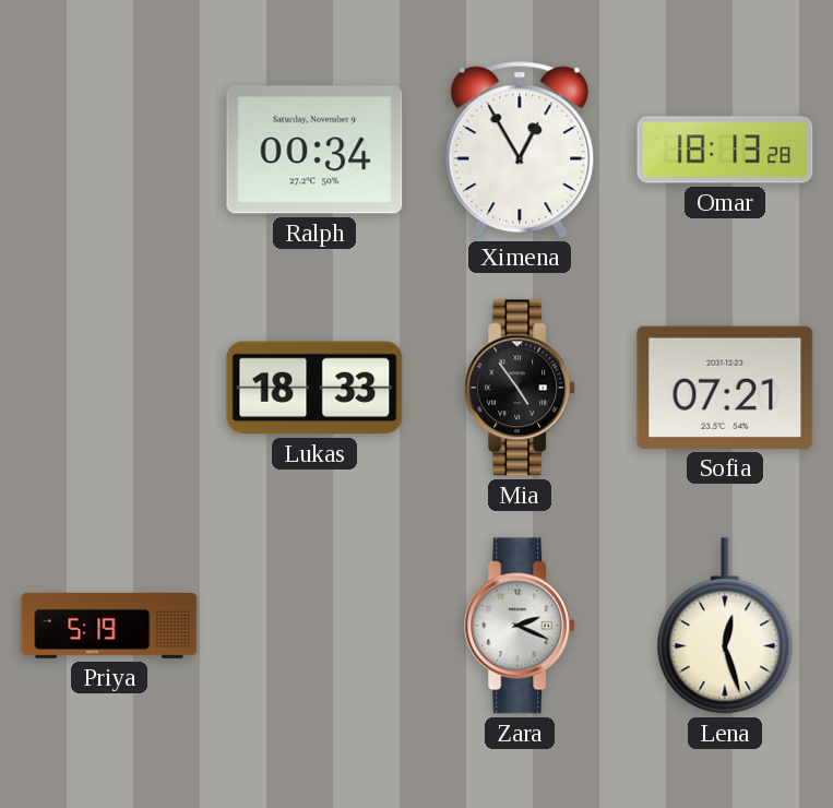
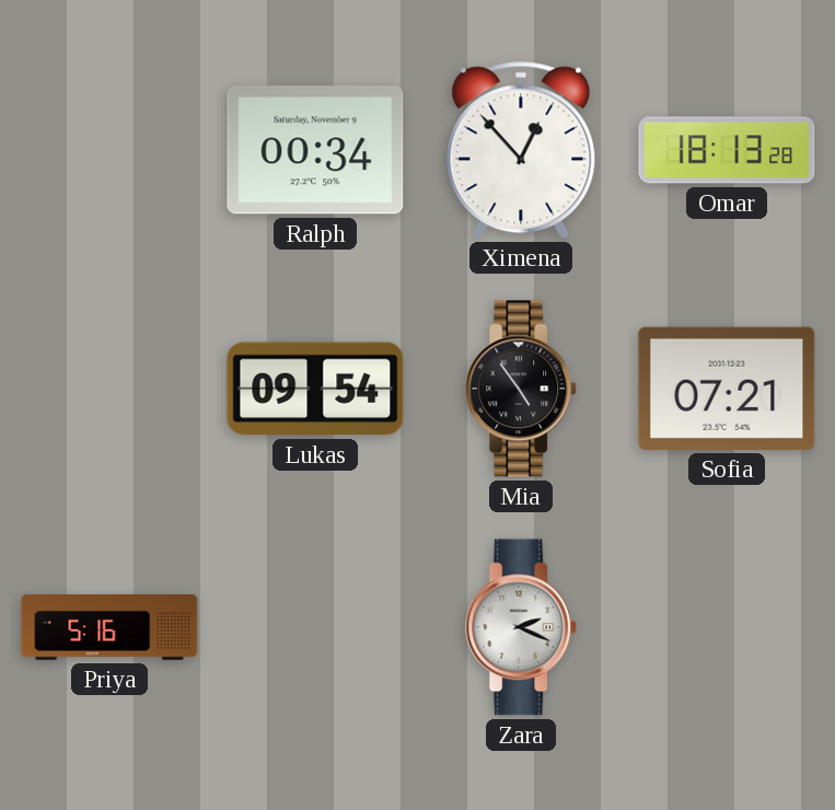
Ximena: 12:55 -> 12:53
Lukas: 18:33 -> 09:54
Priya: 5:19 -> 5:16
Lena: 12:27 -> none
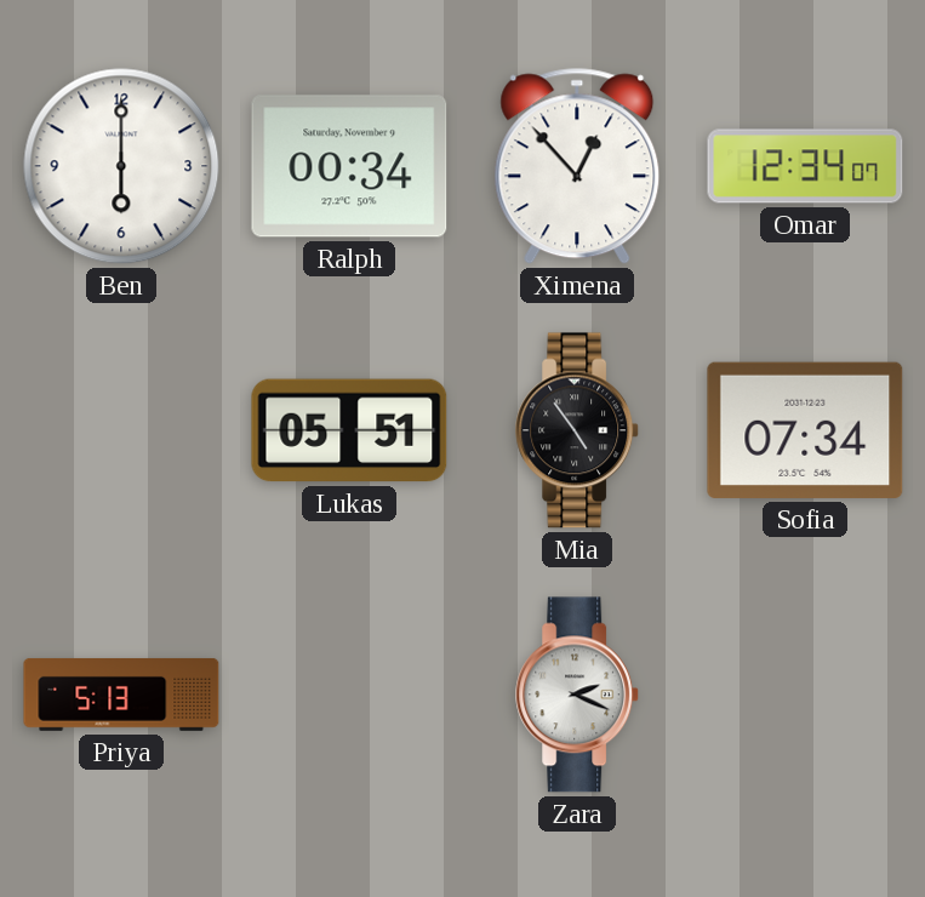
Ben: none -> 6:00
Omar: 18:13 -> 12:34
Lukas: 09:54 -> 05:51
Sofia: 07:21 -> 07:34
Priya: 5:16 -> 5:13
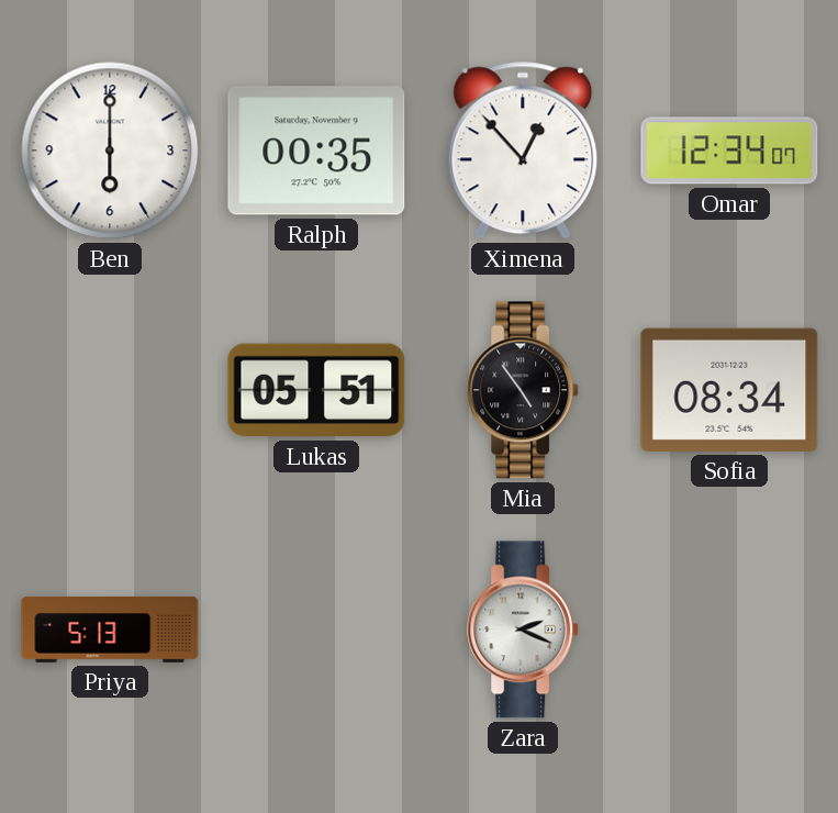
Ralph: 00:34 -> 00:35
Sofia: 07:34 -> 08:34
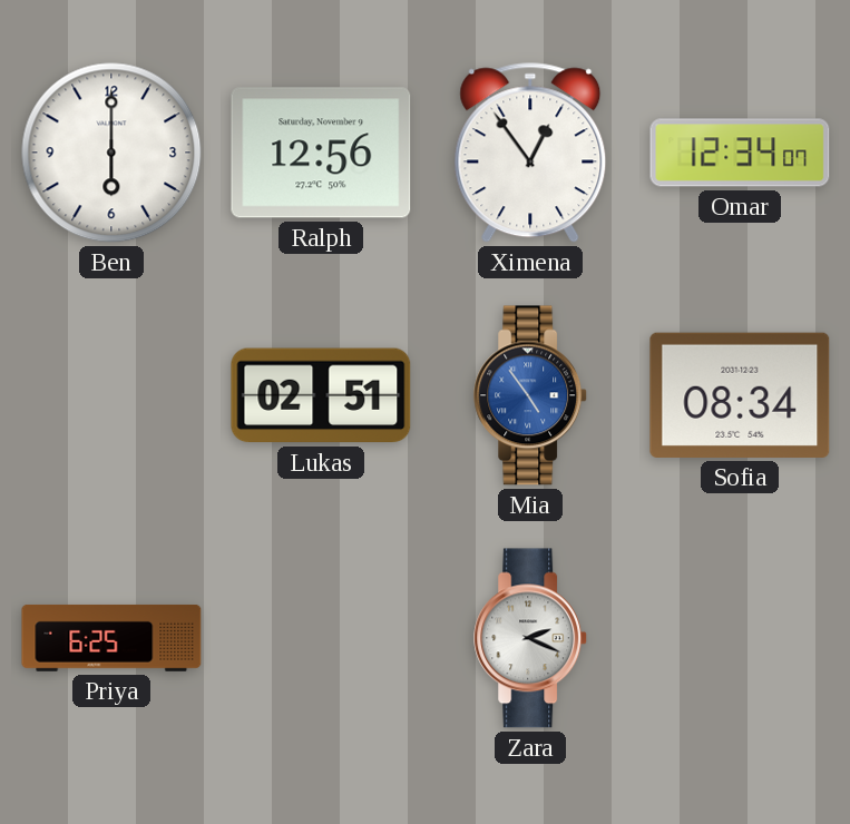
Ralph: 00:35 -> 12:56
Ximena: 12:53 -> 12:54
Lukas: 05:51 -> 02:51
Mia dial: black -> blue
Priya: 5:13 -> 6:25
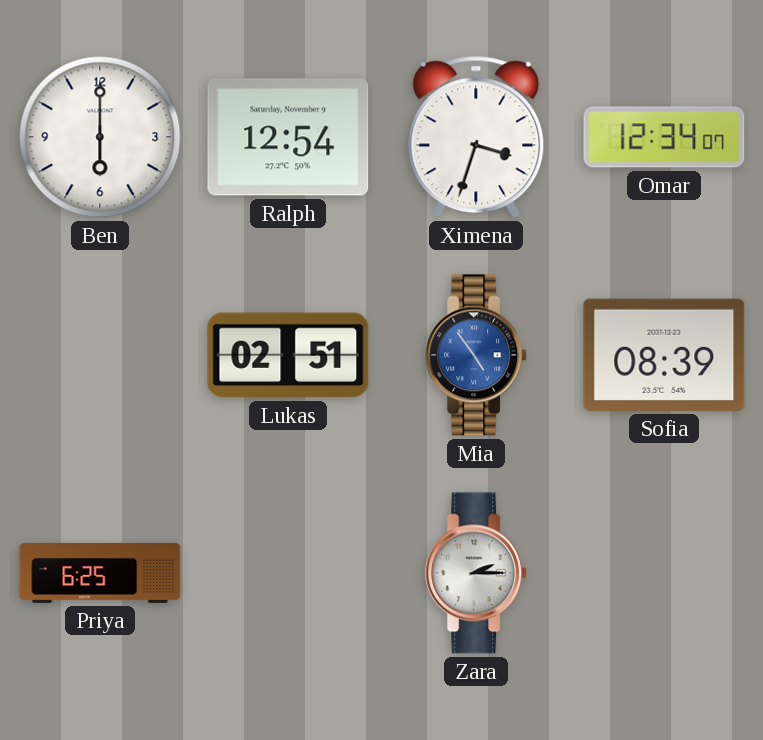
Ralph: 12:56 -> 12:54
Ximena: 12:54 -> 3:33
Sofia: 08:34 -> 08:39
Zara: 2:19 -> 2:15
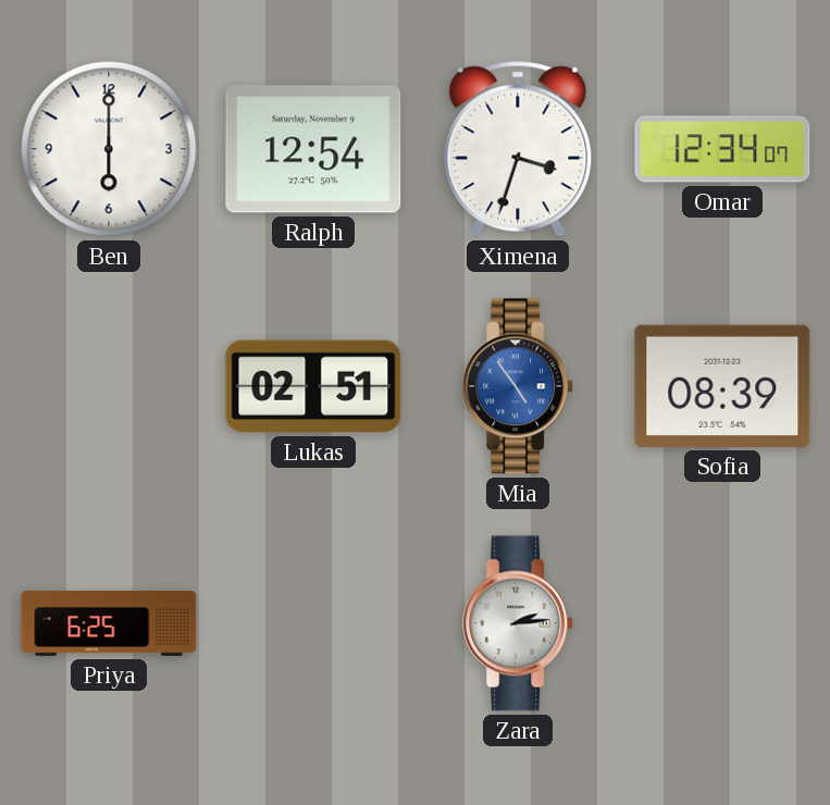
Zara: 2:15 -> 2:14
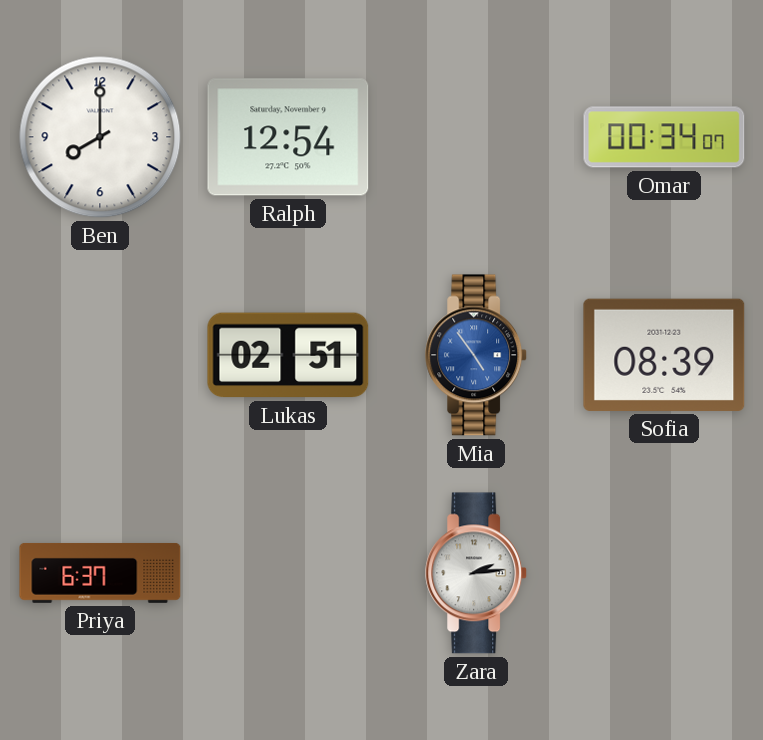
Ben: 6:00 -> 8:00
Ximena: 3:33 -> none
Omar: 12:34 -> 00:34
Priya: 6:25 -> 6:37
